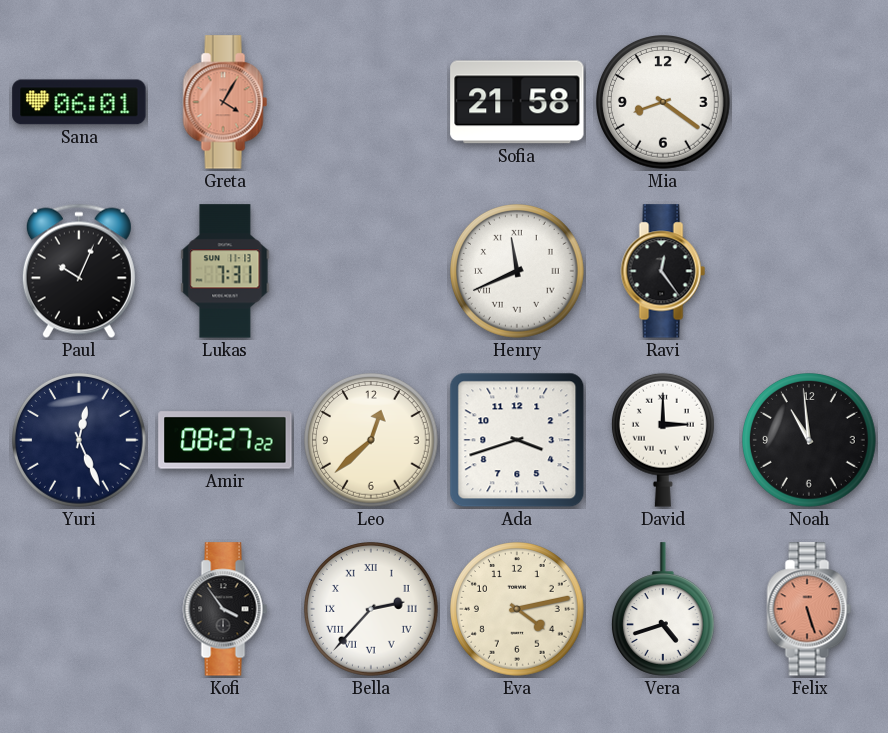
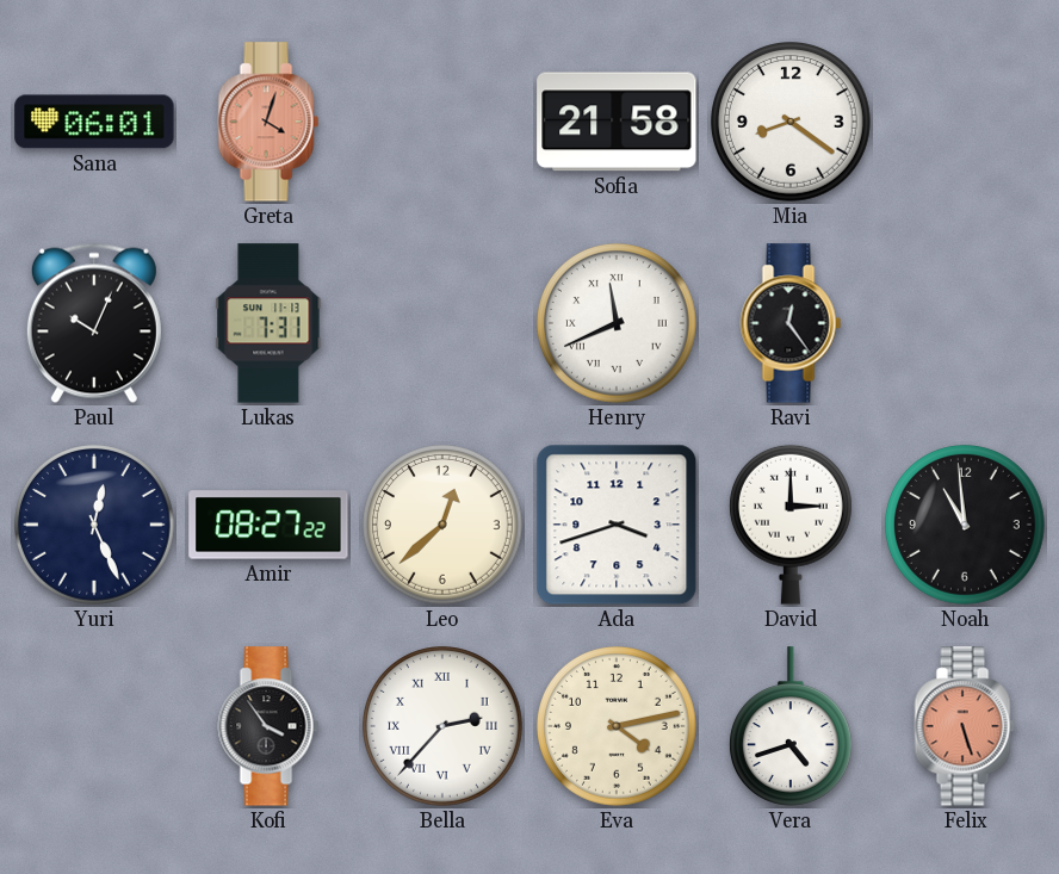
Greta: 4:05 -> 4:03
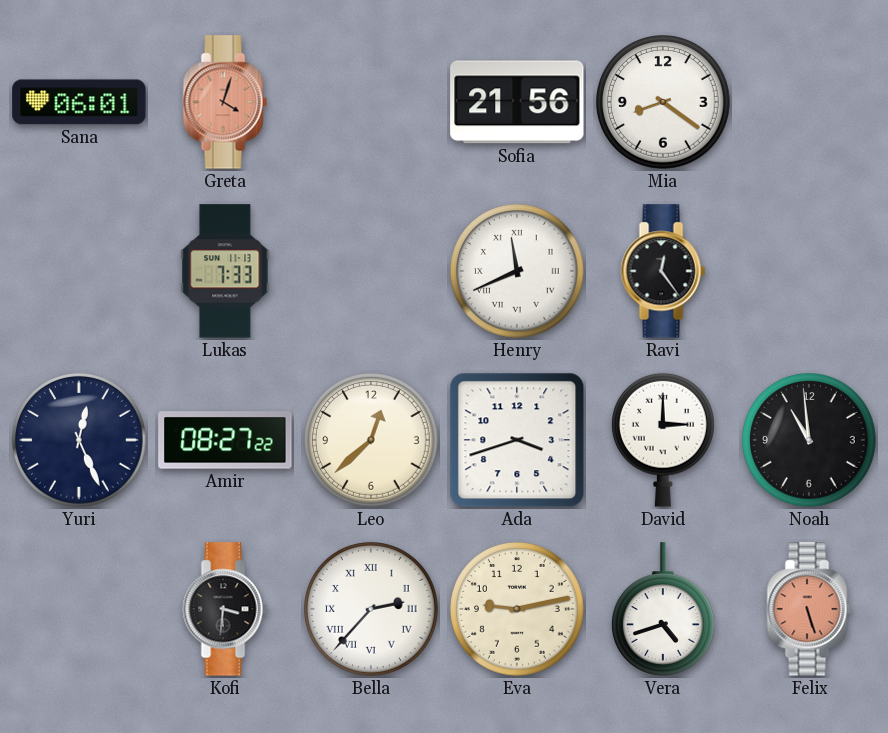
Sofia: 21:58 -> 21:56
Paul: 10:04 -> none
Lukas: 7:31 -> 7:33
Kofi: 3:54 -> 3:31
Eva: 4:13 -> 9:13
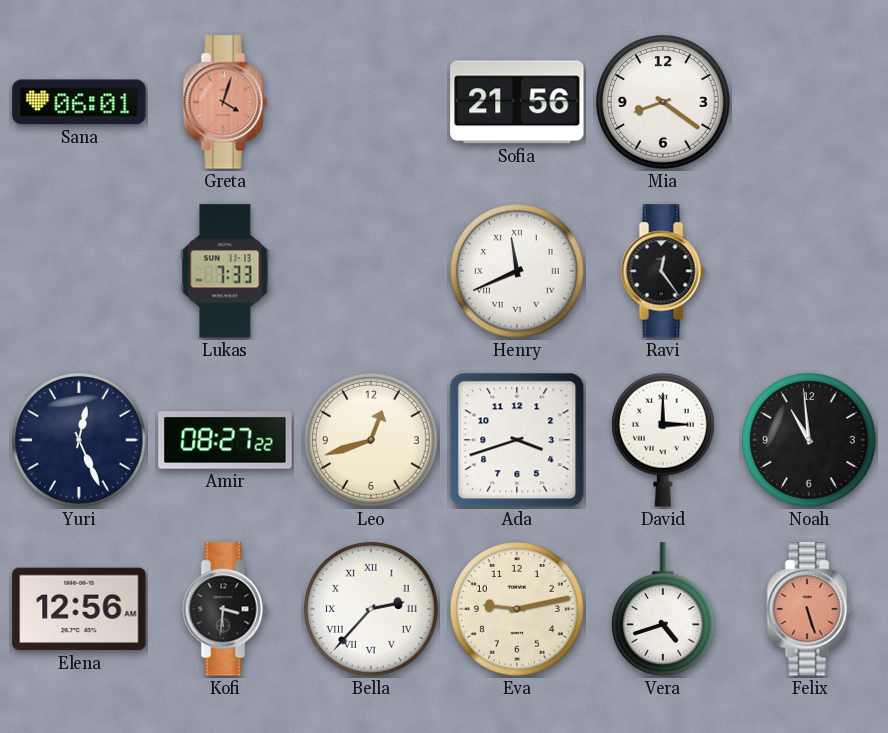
Leo: 12:38 -> 12:42
Elena: none -> 12:56
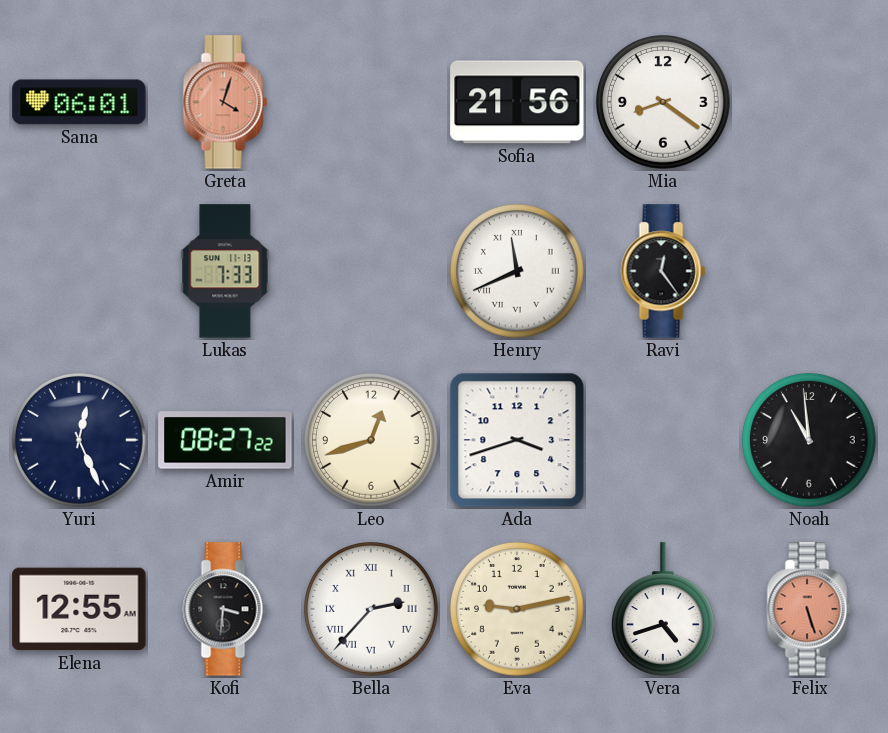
David: 3:00 -> none
Elena: 12:56 -> 12:55
